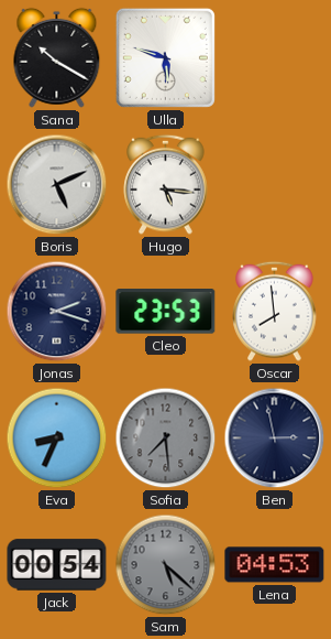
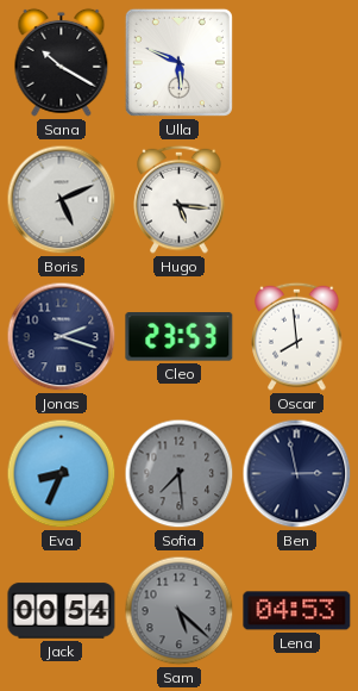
Ulla: 5:48 -> 5:49
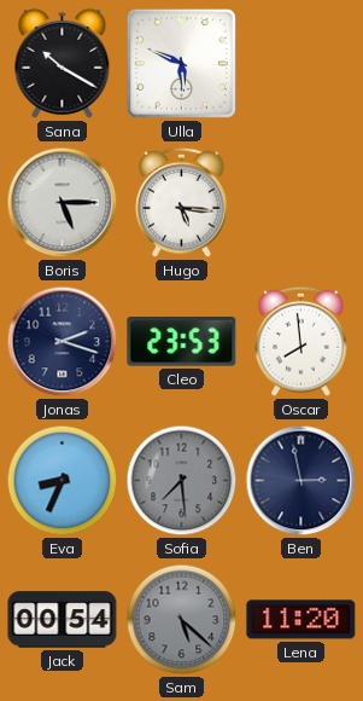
Boris: 5:11 -> 5:15
Lena: 04:53 -> 11:20
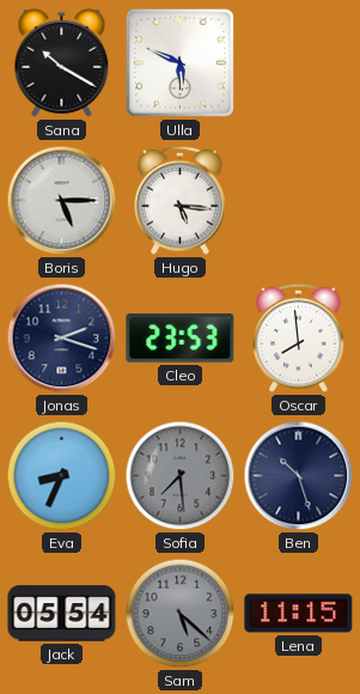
Ben: 2:58 -> 10:27
Jack: 00:54 -> 05:54
Lena: 11:20 -> 11:15
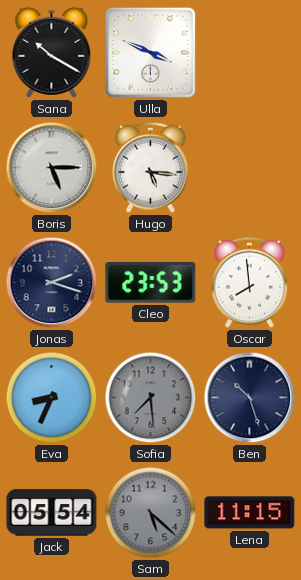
Ulla: 5:49 -> 3:49
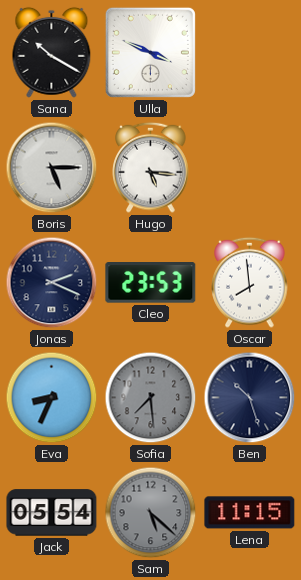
Jonas: 2:18 -> 2:19
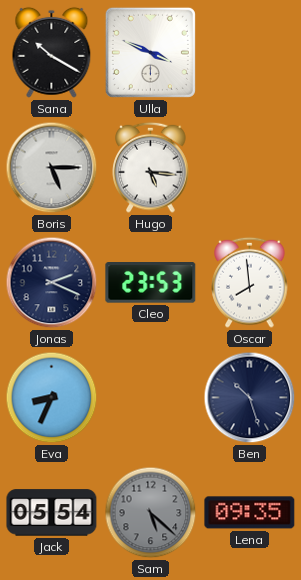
Sofia: 7:29 -> none
Lena: 11:15 -> 09:35
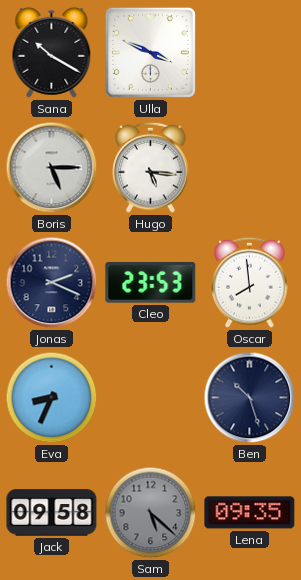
Jack: 05:54 -> 09:58
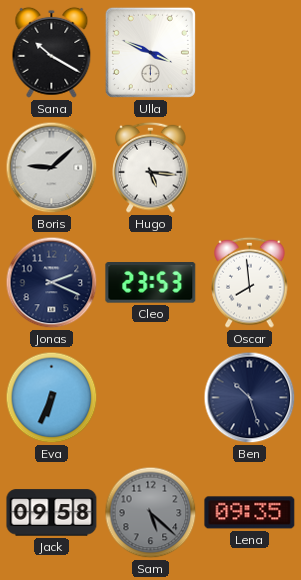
Boris: 5:15 -> 9:08
Eva: 8:34 -> 6:34
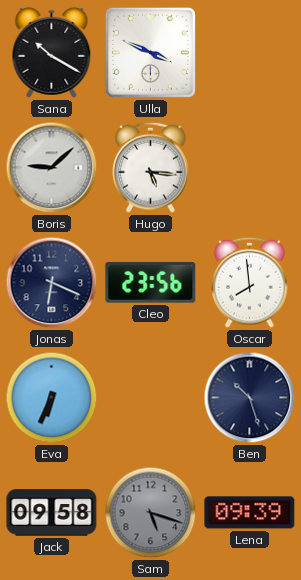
Jonas: 2:19 -> 6:19
Cleo: 23:53 -> 23:56
Sam: 5:22 -> 5:18
Lena: 09:35 -> 09:39
